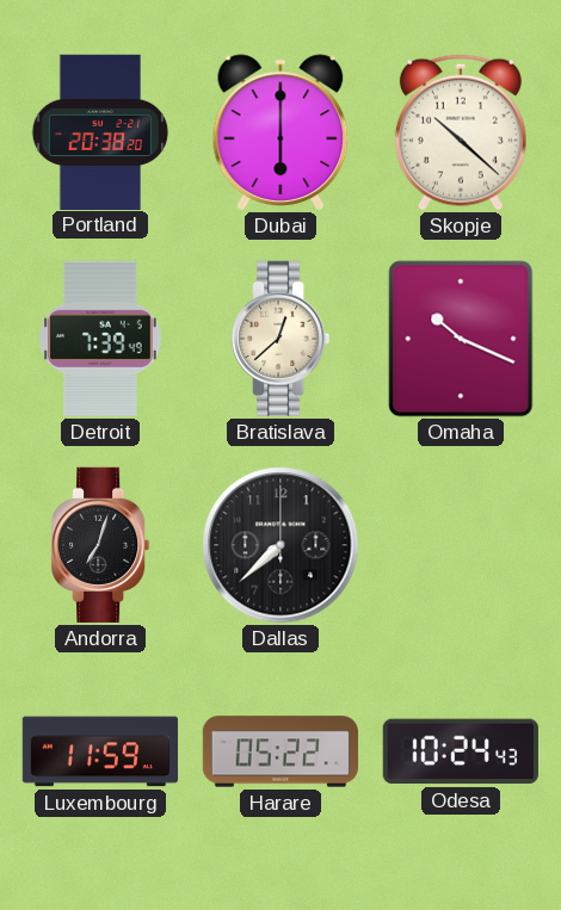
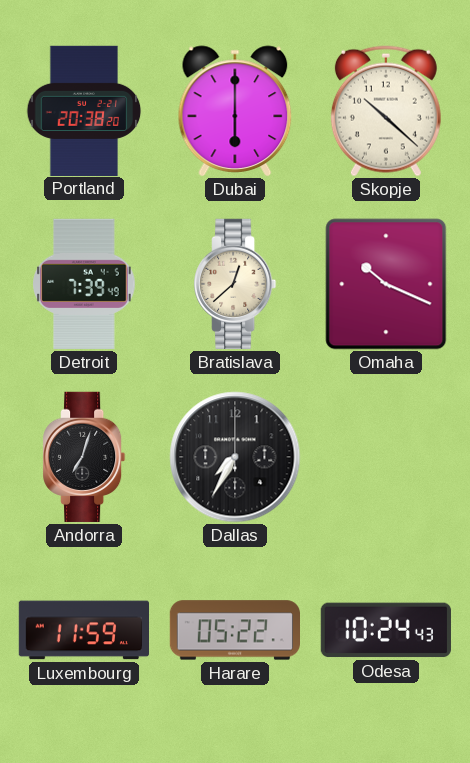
Dallas: 7:38 -> 7:35
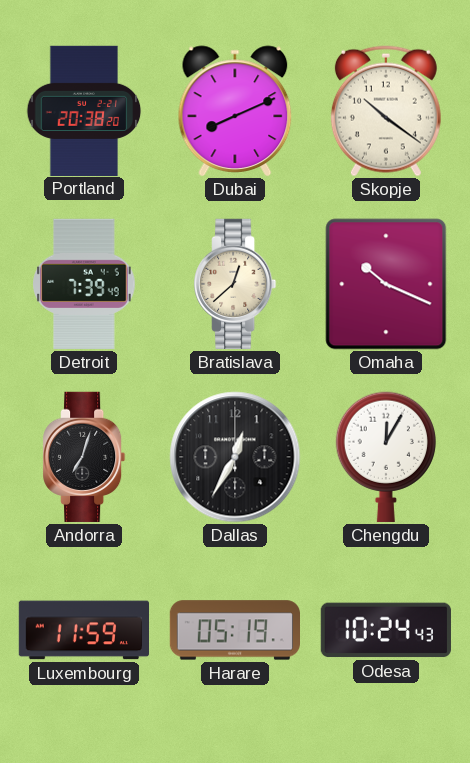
Dubai: 6:00 -> 8:11
Skopje: 10:22 -> 10:21
Dallas: 7:35 -> 12:35
Chengdu: none -> 12:05
Harare: 05:22 -> 05:19
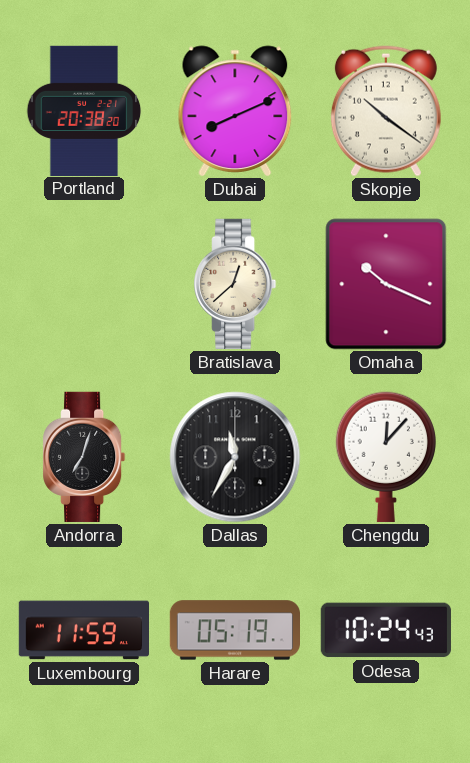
Detroit: 7:39 -> none
Dallas: 12:35 -> 11:35
Chengdu: 12:05 -> 12:07
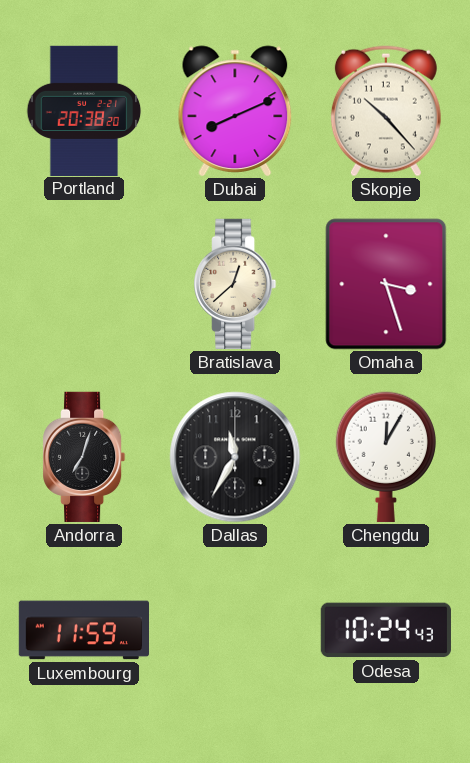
Skopje: 10:21 -> 10:23
Omaha: 10:19 -> 3:27
Chengdu: 12:07 -> 12:05
Harare: 05:19 -> none
